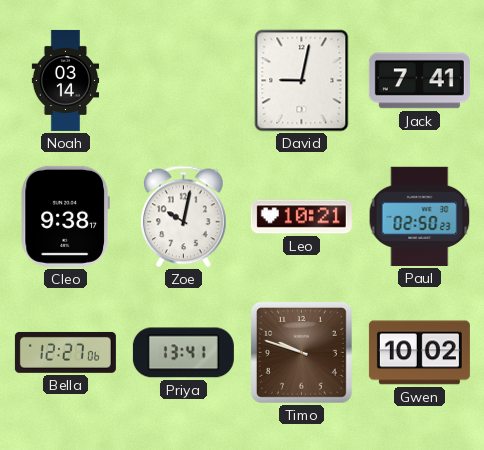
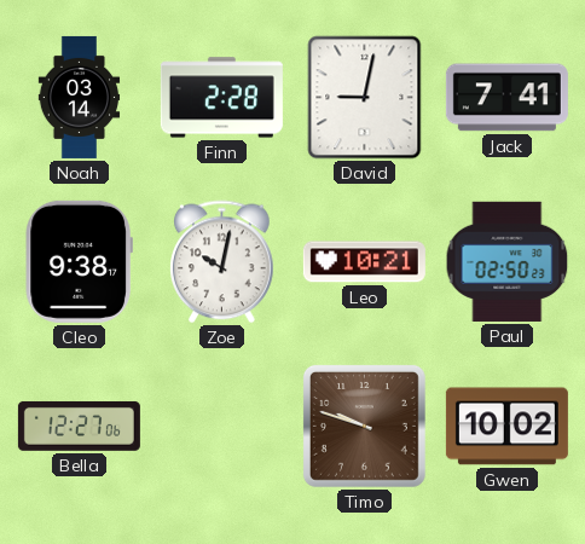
Finn: none -> 2:28
Priya: 13:41 -> none
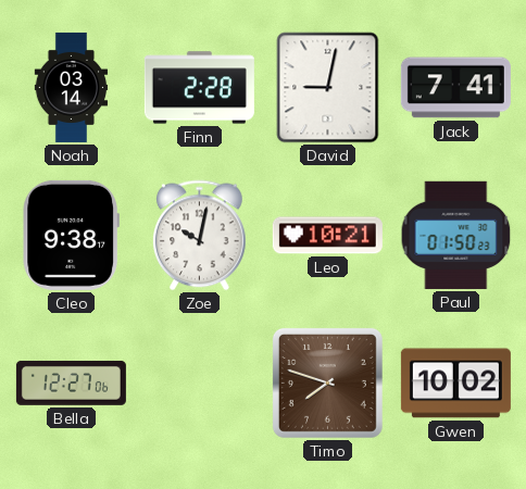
Paul: 02:50 -> 01:50
Timo: 9:48 -> 7:48
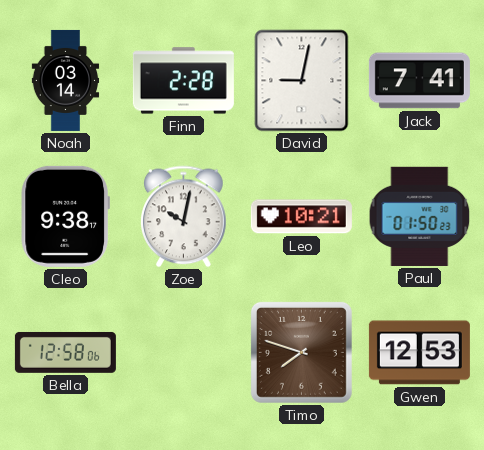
Bella: 12:27 -> 12:58
Gwen: 10:02 -> 12:53
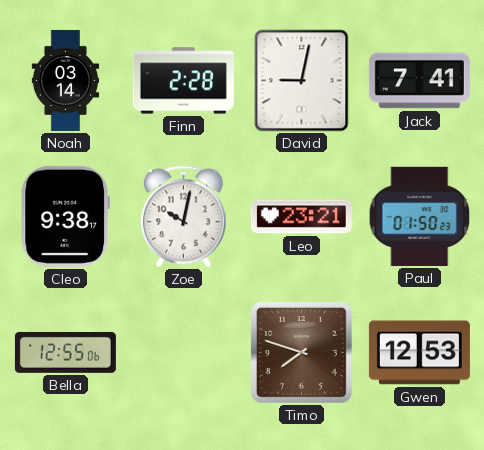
Leo: 10:21 -> 23:21
Bella: 12:58 -> 12:55
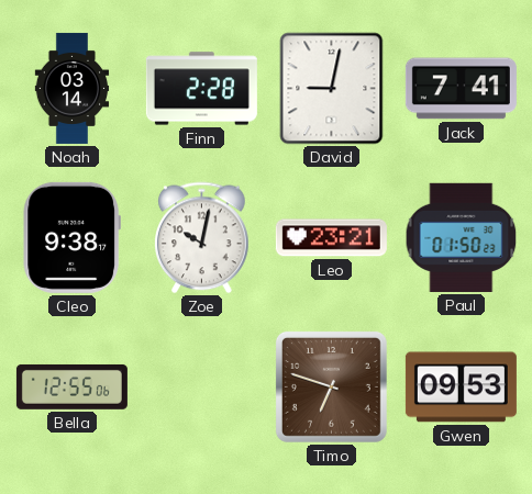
Timo: 7:48 -> 6:48
Gwen: 12:53 -> 09:53
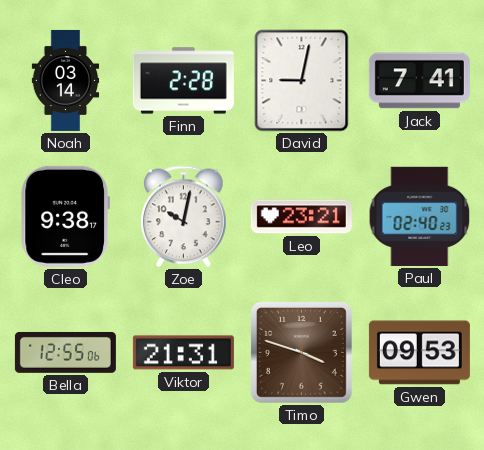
Paul: 01:50 -> 02:40
Viktor: none -> 21:31
Timo: 6:48 -> 3:48
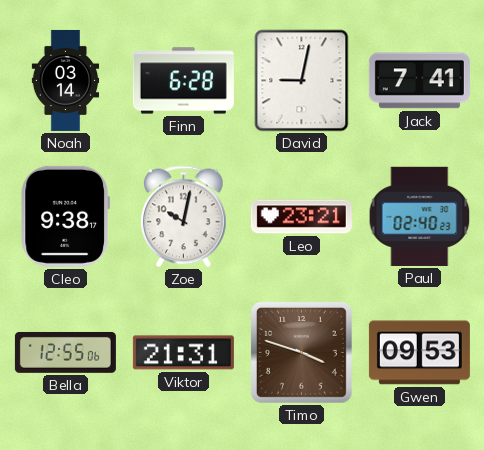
Finn: 2:28 -> 6:28
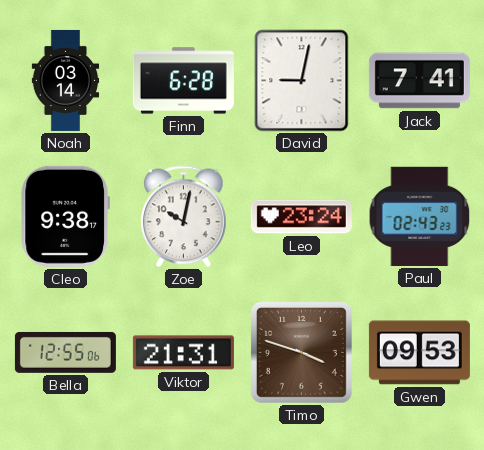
Leo: 23:21 -> 23:24
Paul: 02:40 -> 02:43
